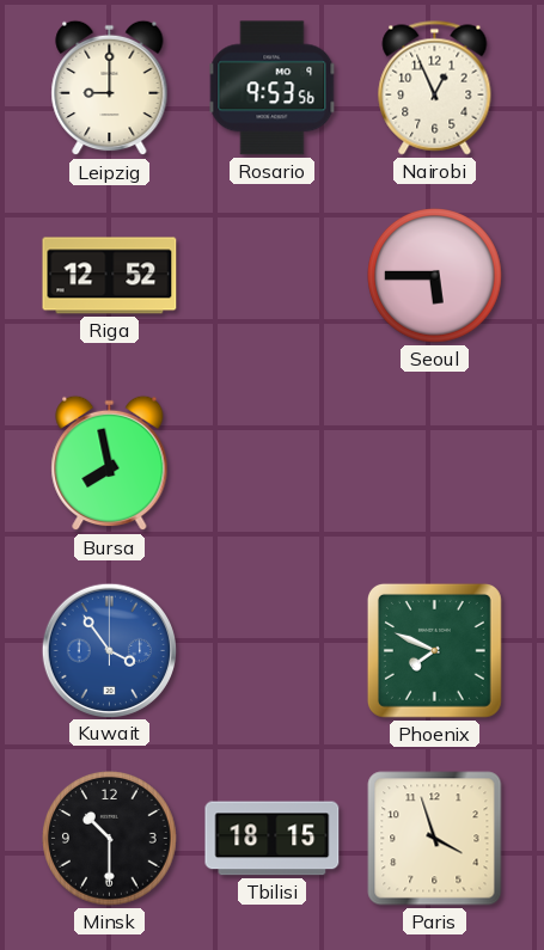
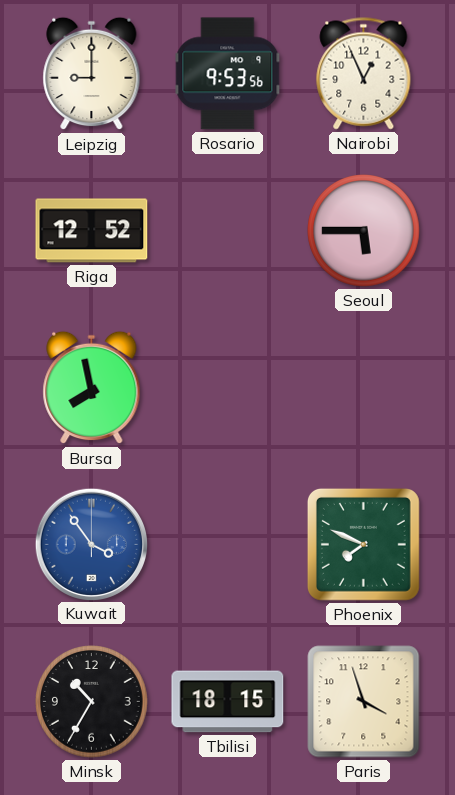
Minsk: 10:30 -> 10:35
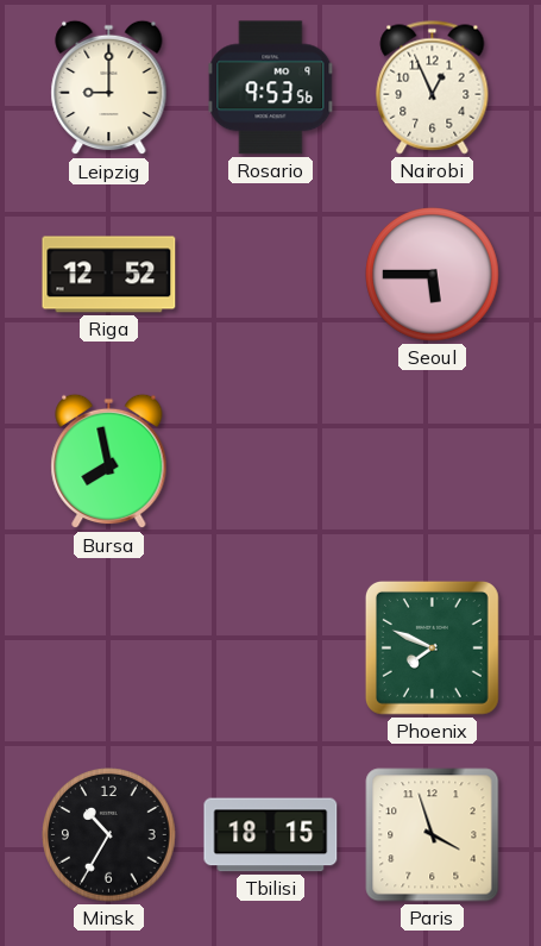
Kuwait: 3:54 -> none
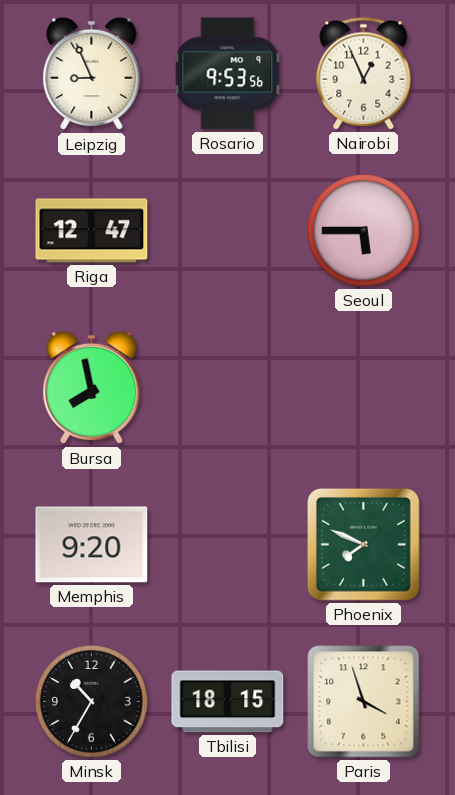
Leipzig: 9:00 -> 8:56
Riga: 12:52 -> 12:47
Memphis: none -> 9:20
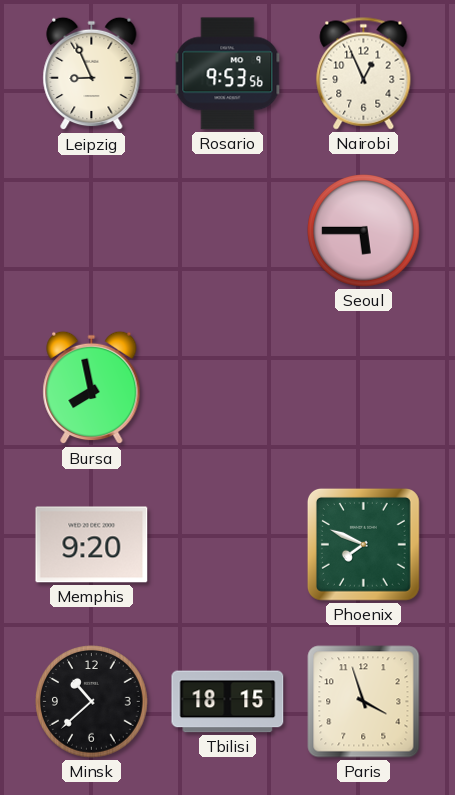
Riga: 12:47 -> none
Minsk: 10:35 -> 10:38
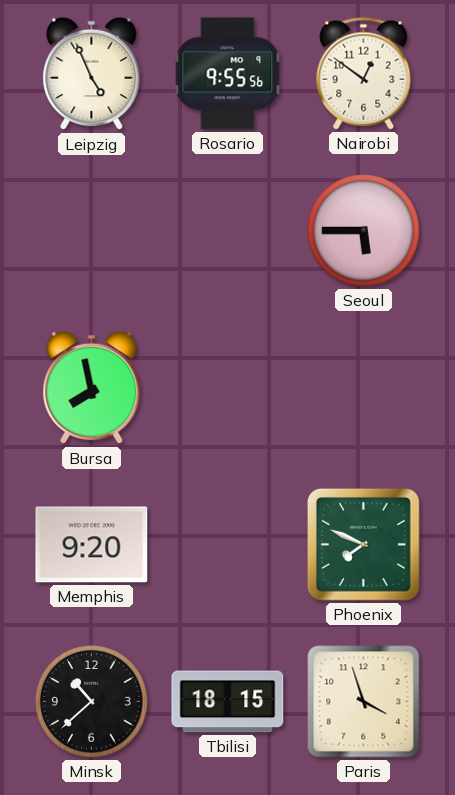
Leipzig: 8:56 -> 4:56
Rosario: 9:53 -> 9:55
Nairobi: 12:56 -> 12:51
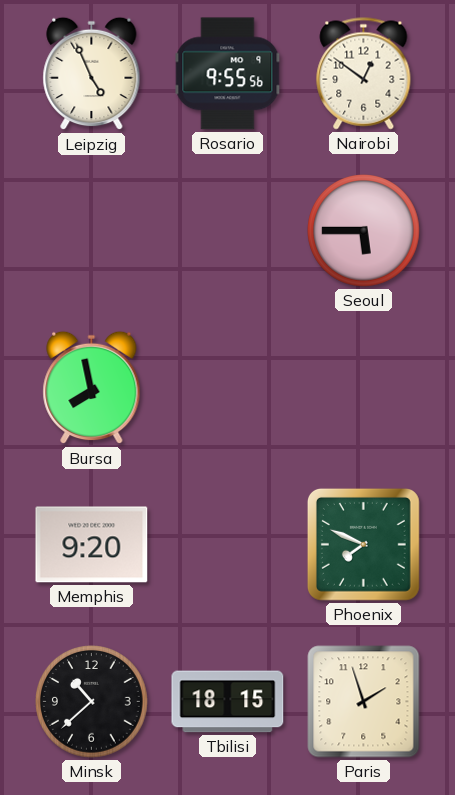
Paris: 3:57 -> 1:57
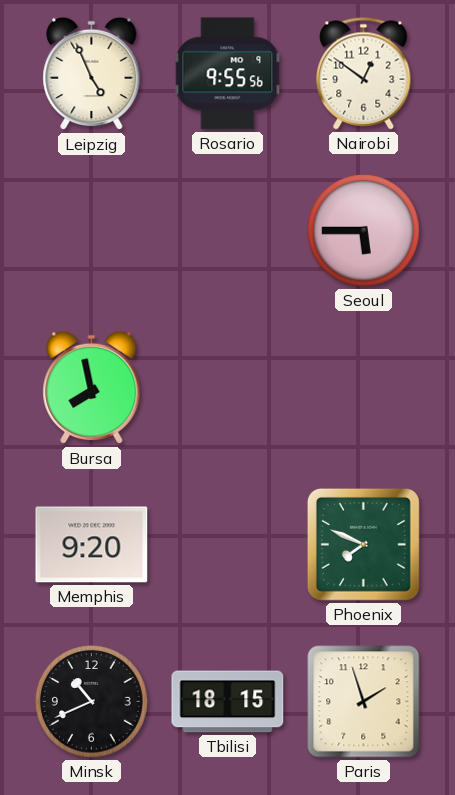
Minsk: 10:38 -> 10:41
